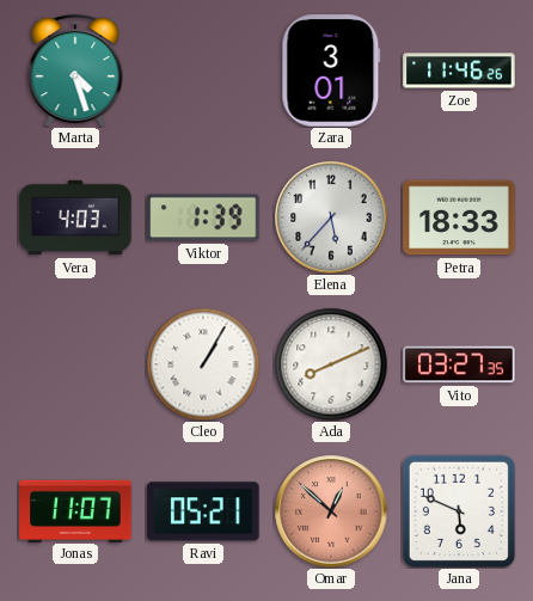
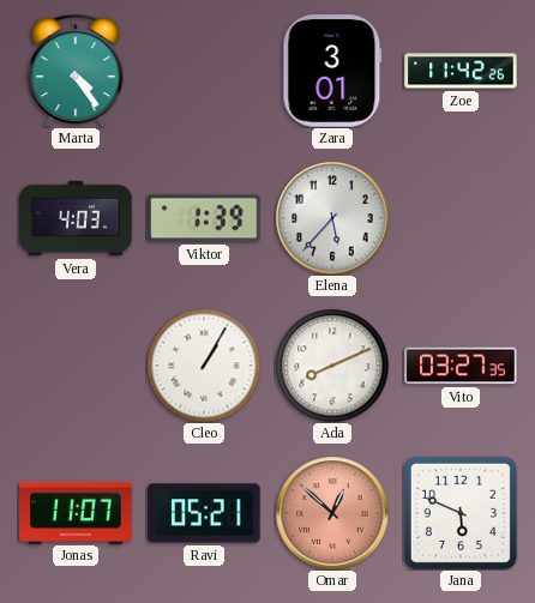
Marta: 4:27 -> 4:24
Zoe: 11:46 -> 11:42
Petra: 18:33 -> none
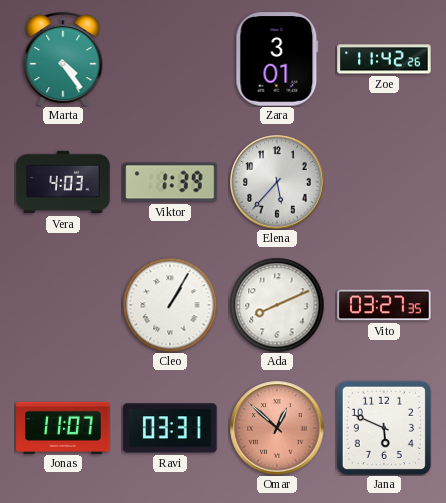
Ravi: 05:21 -> 03:31
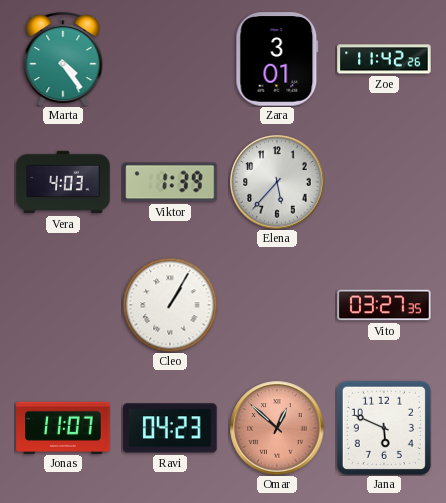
Ada: 8:11 -> none
Ravi: 03:31 -> 04:23
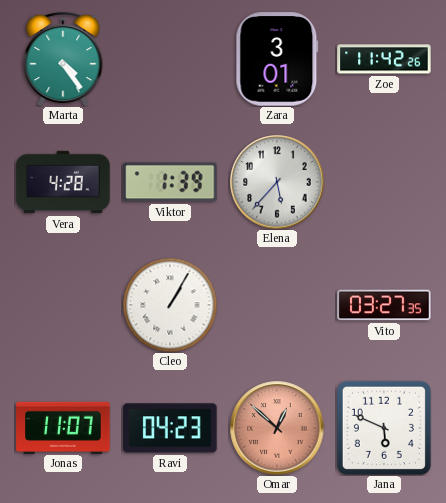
Vera: 4:03 -> 4:28
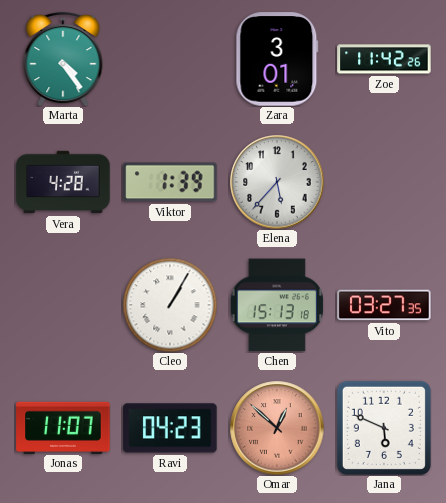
Chen: none -> 15:13
